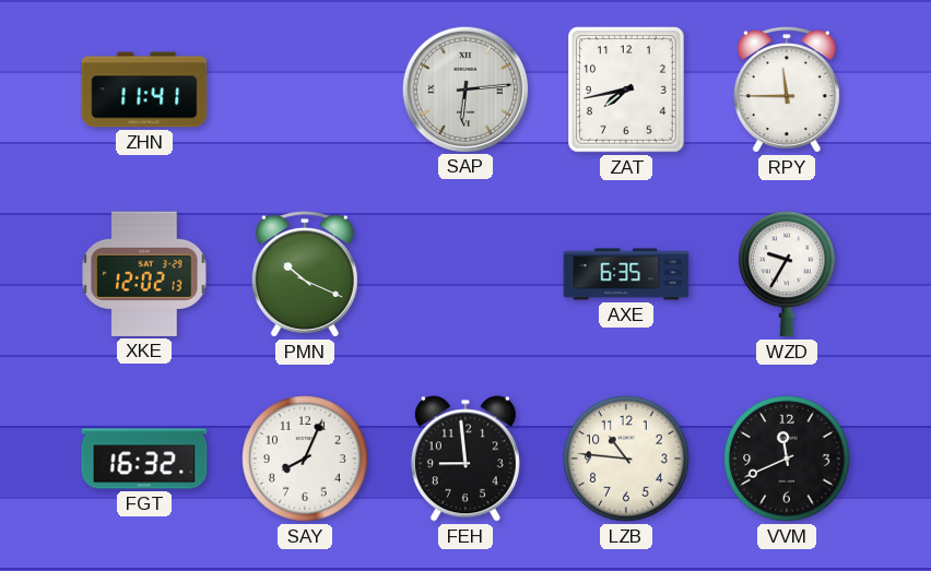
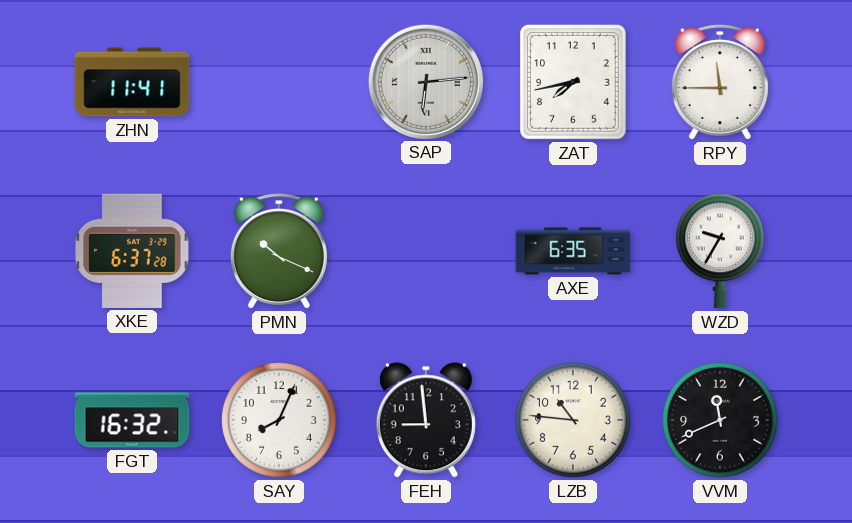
XKE: 12:02 -> 6:37
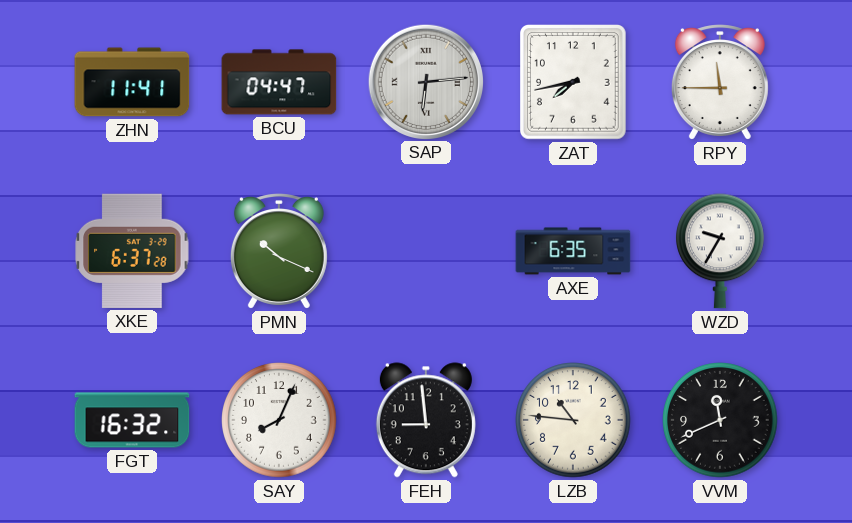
BCU: none -> 04:47
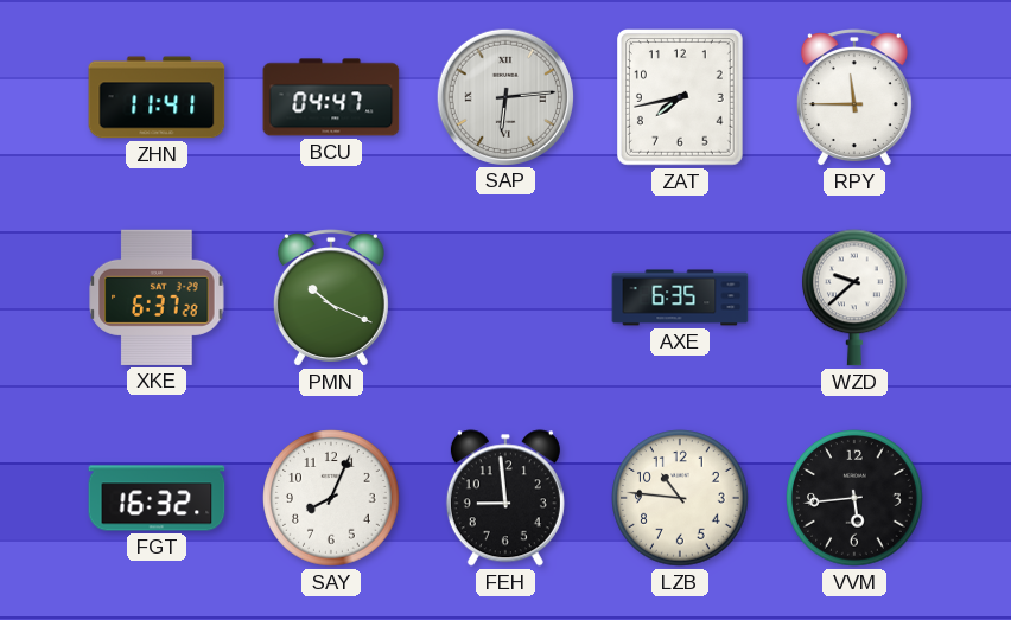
WZD: 9:35 -> 9:38
VVM: 11:41 -> 5:44
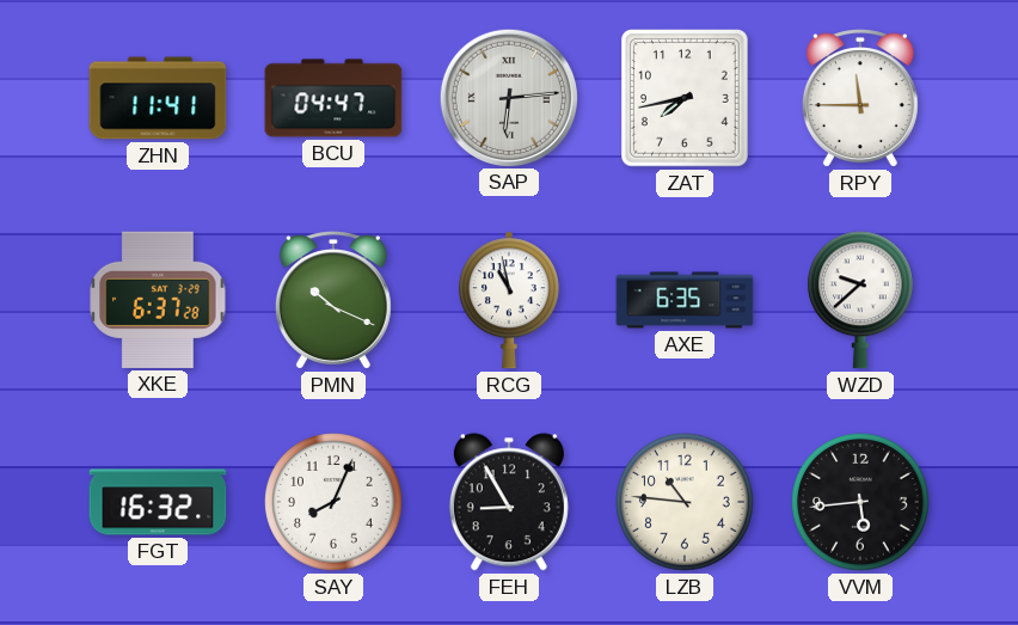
RCG: none -> 10:58
FEH: 8:59 -> 8:55
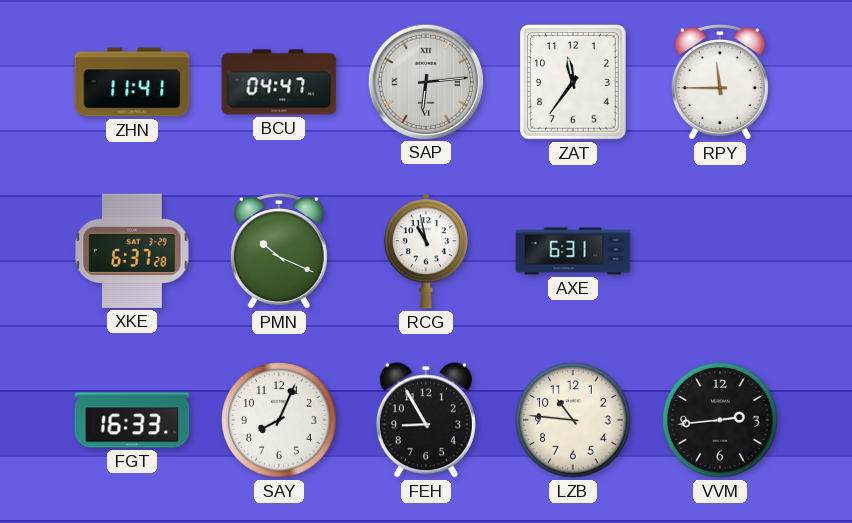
ZAT: 7:43 -> 11:36
AXE: 6:35 -> 6:31
WZD: 9:38 -> none
FGT: 16:32 -> 16:33
VVM: 5:44 -> 2:44
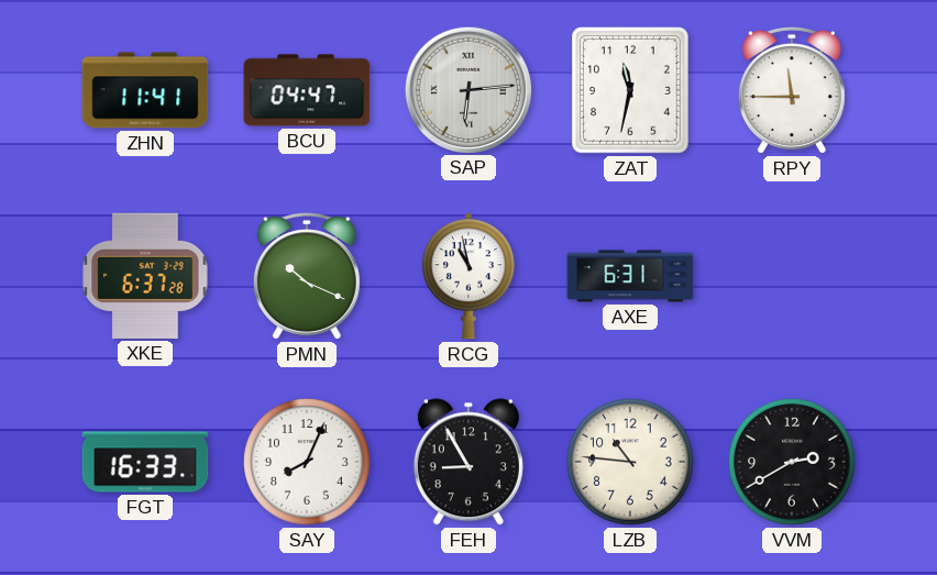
ZAT: 11:36 -> 11:32
VVM: 2:44 -> 2:40
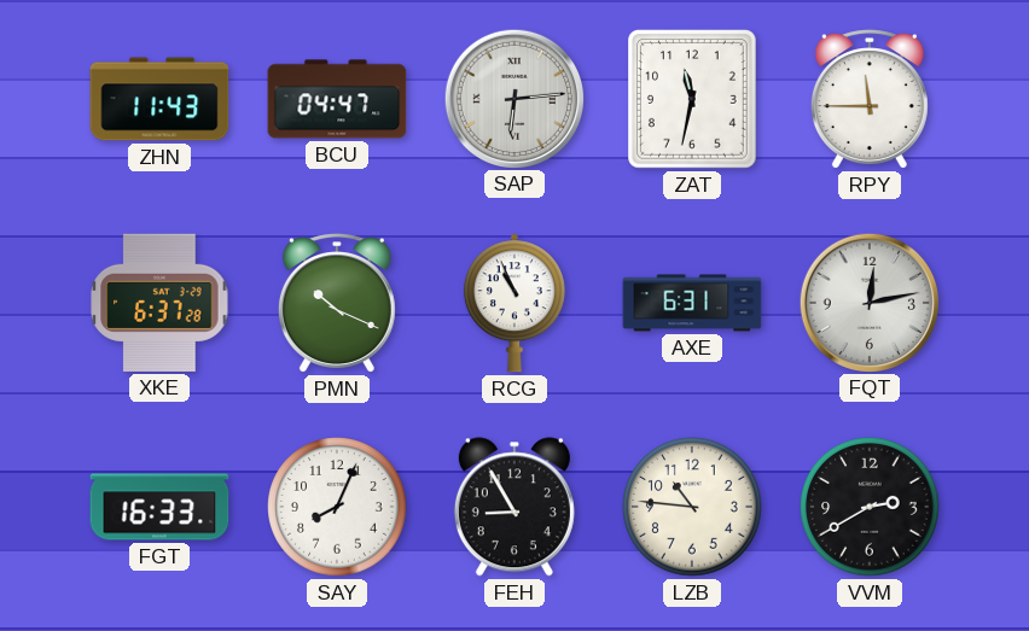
ZHN: 11:41 -> 11:43
RCG: 10:58 -> 10:56
FQT: none -> 12:13
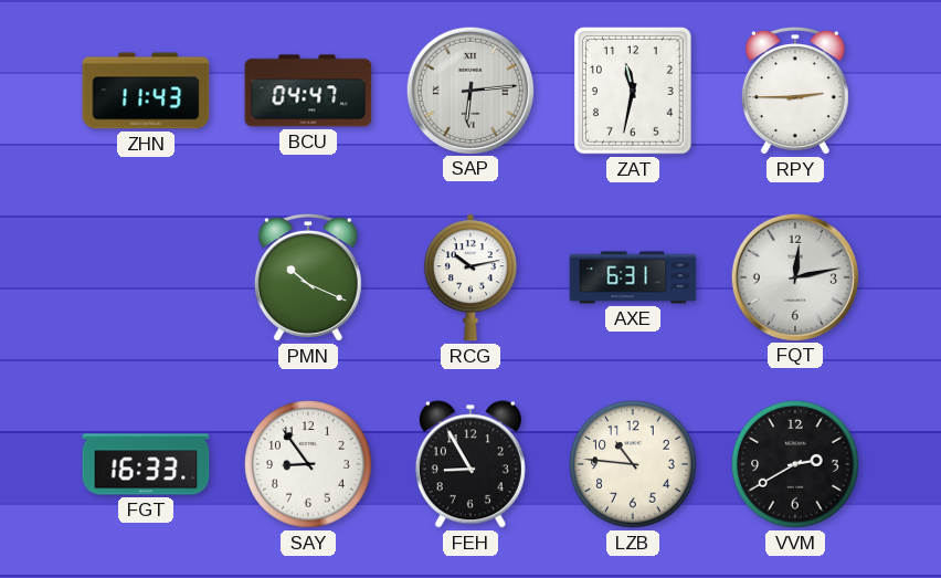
RPY: 11:45 -> 2:45
XKE: 6:37 -> none
RCG: 10:56 -> 10:13
SAY: 8:04 -> 8:54
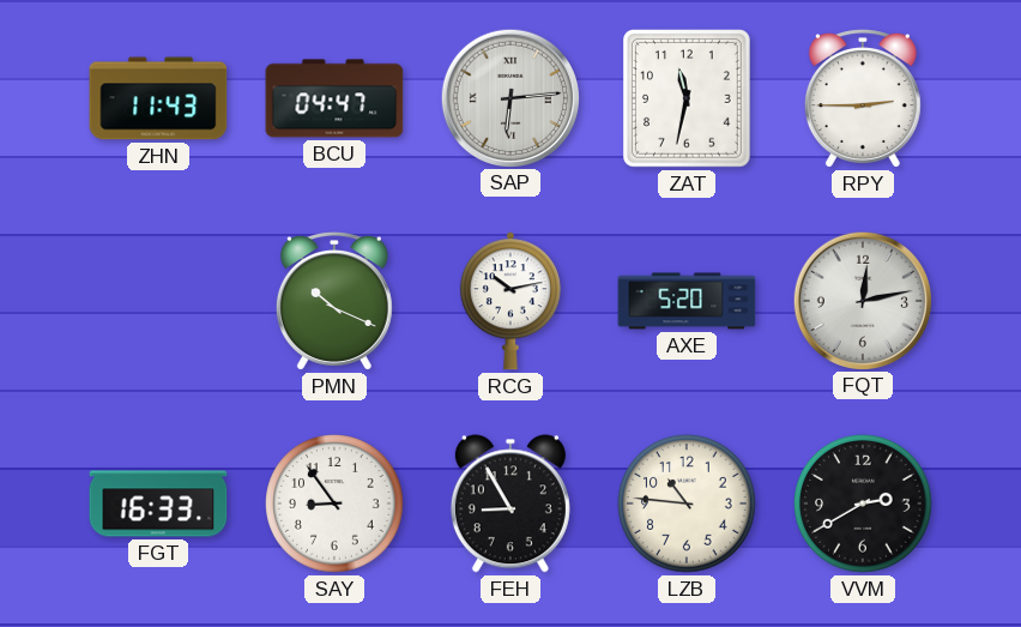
AXE: 6:31 -> 5:20
